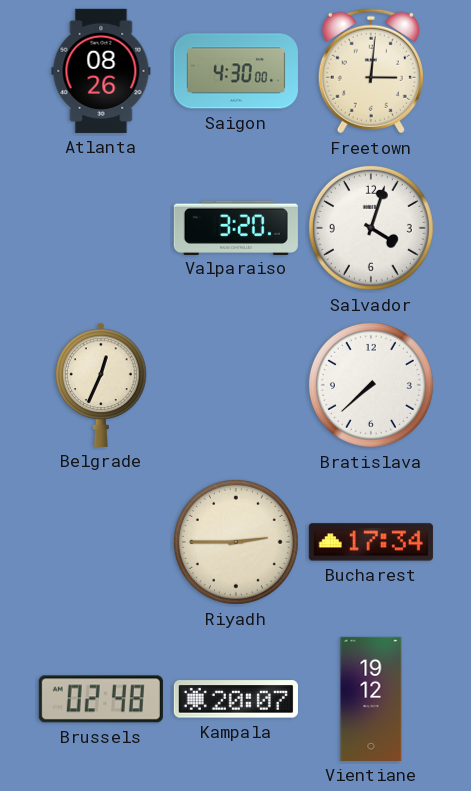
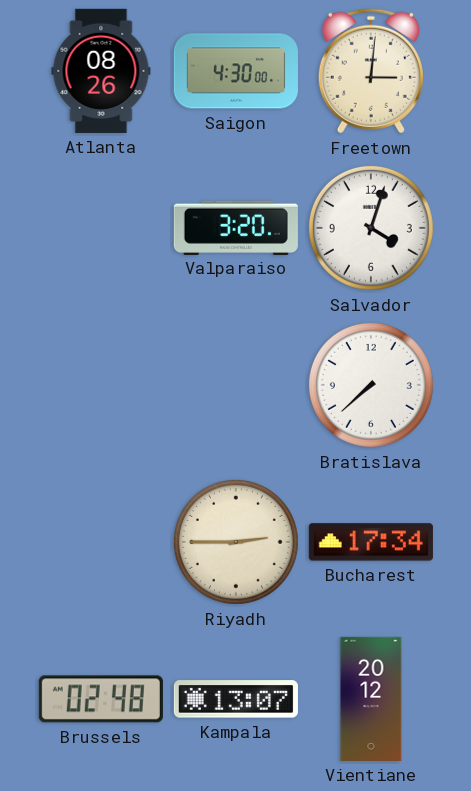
Belgrade: 12:34 -> none
Kampala: 20:07 -> 13:07
Vientiane: 19:12 -> 20:12
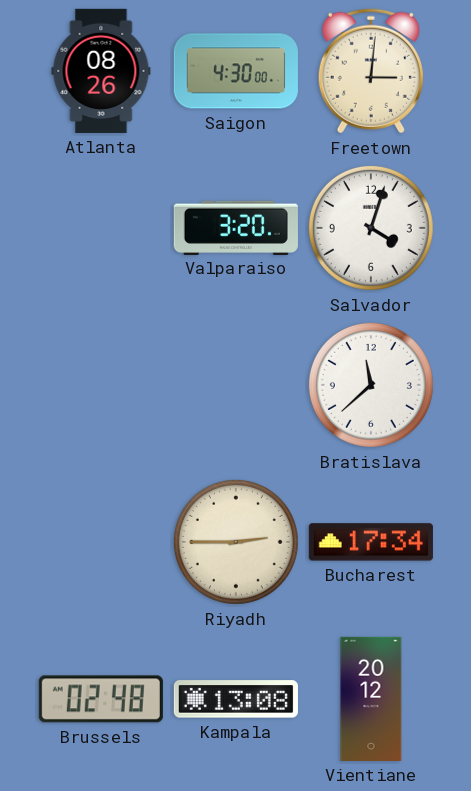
Bratislava: 7:38 -> 11:38
Kampala: 13:07 -> 13:08
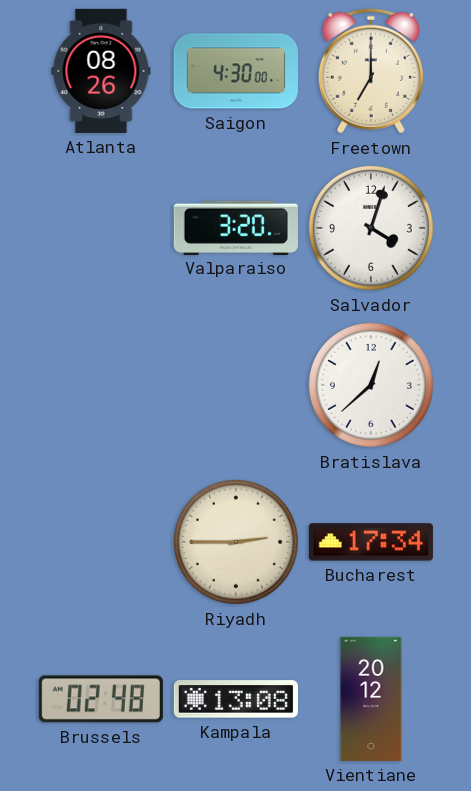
Freetown: 3:01 -> 7:00
Bratislava: 11:38 -> 12:38
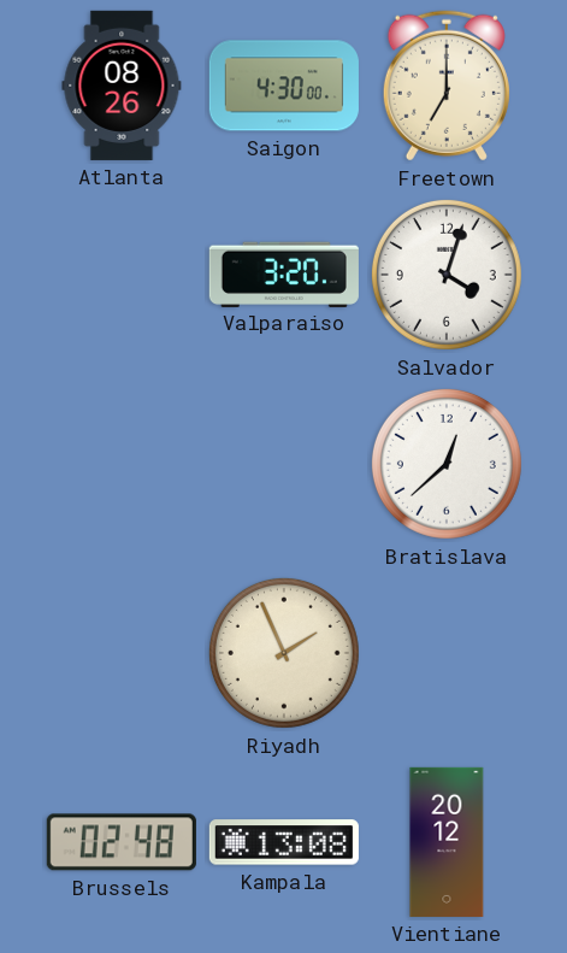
Riyadh: 2:45 -> 1:56
Bucharest: 17:34 -> none
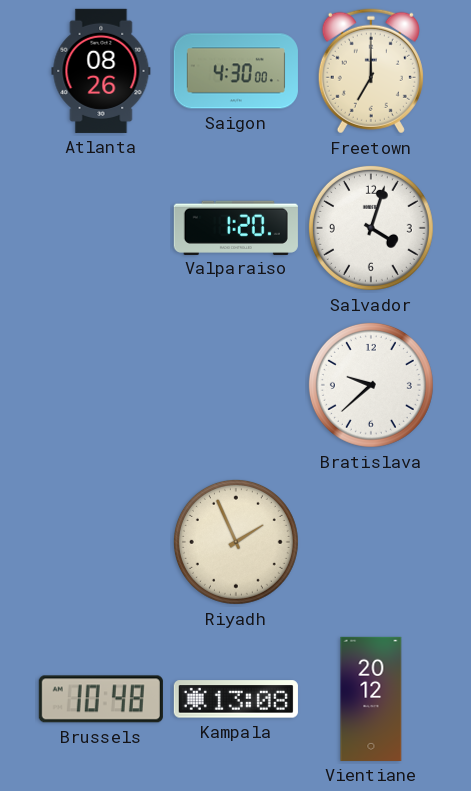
Valparaiso: 3:20 -> 1:20
Bratislava: 12:38 -> 9:38
Brussels: 02:48 -> 10:48
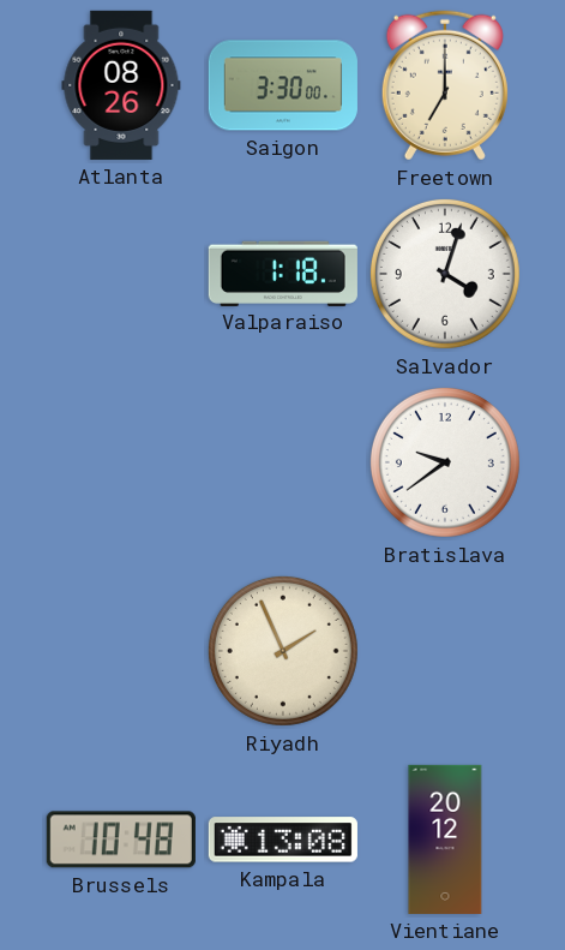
Saigon: 4:30 -> 3:30
Valparaiso: 1:20 -> 1:18
Bratislava: 9:38 -> 9:39
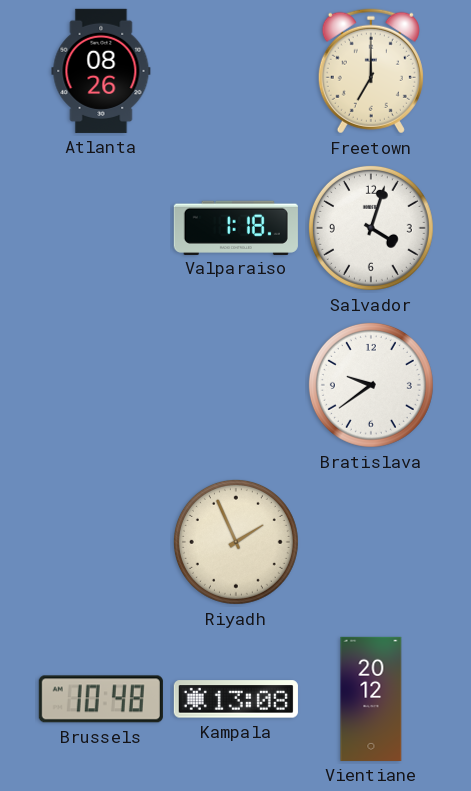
Saigon: 3:30 -> none
